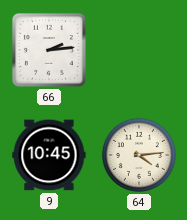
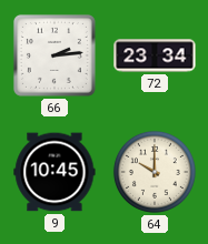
72: none -> 23:34
64: 4:14 -> 10:00
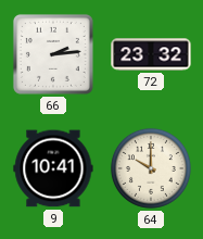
72: 23:34 -> 23:32
9: 10:45 -> 10:41
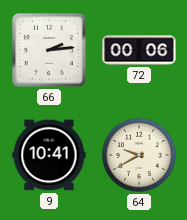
72: 23:32 -> 00:06
64: 10:00 -> 9:40
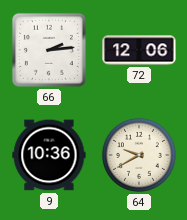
72: 00:06 -> 12:06
9: 10:41 -> 10:36
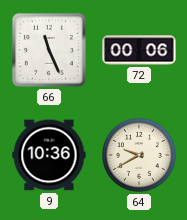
66: 2:14 -> 11:26
72: 12:06 -> 00:06
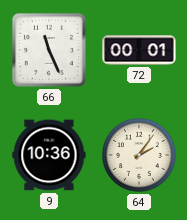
72: 00:06 -> 00:01
64: 9:40 -> 2:06
